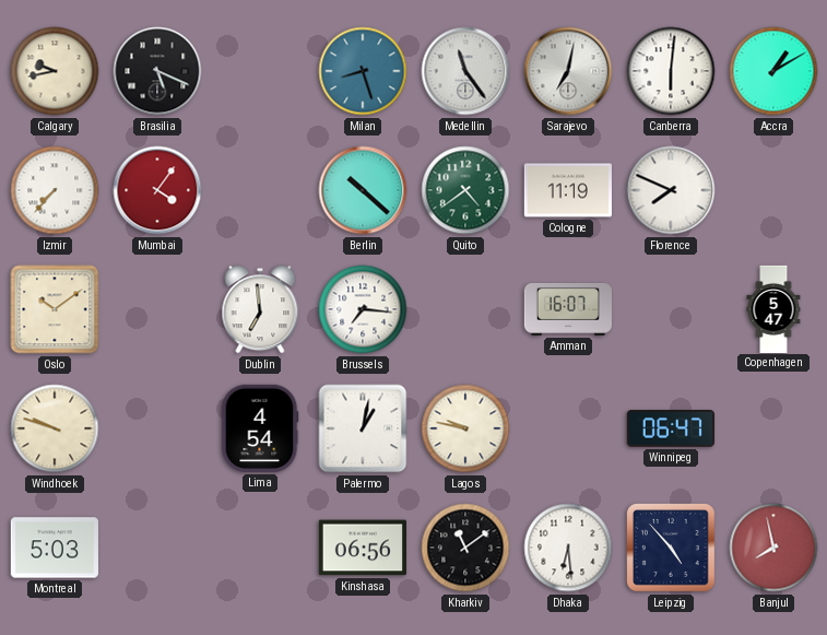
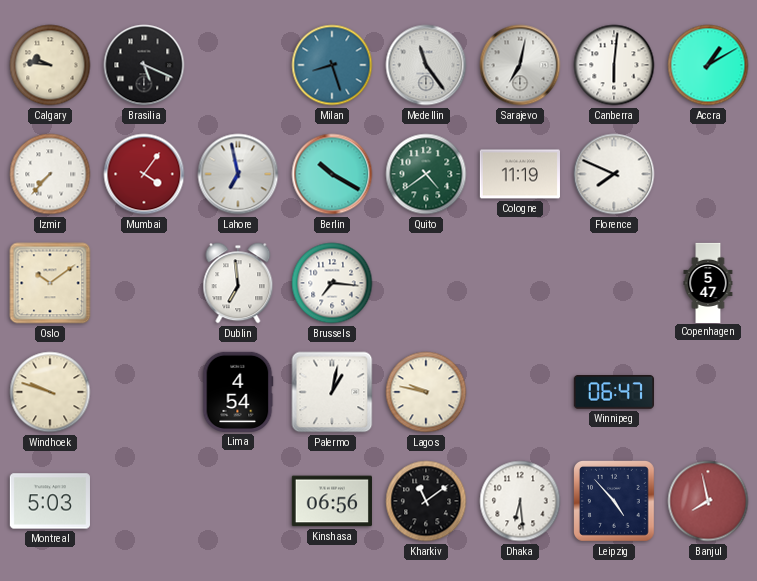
Calgary: 9:43 -> 9:46
Lahore: none -> 6:58
Berlin: 10:22 -> 10:20
Amman: 16:07 -> none
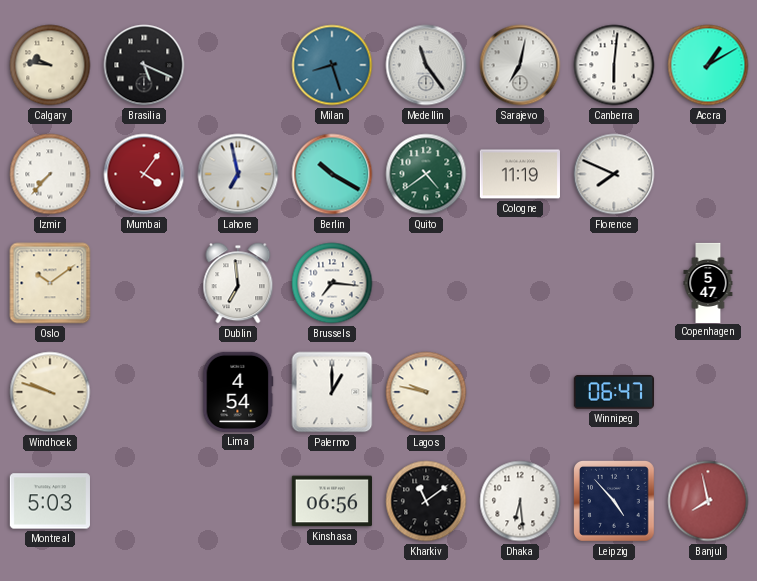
Palermo: 1:02 -> 1:00
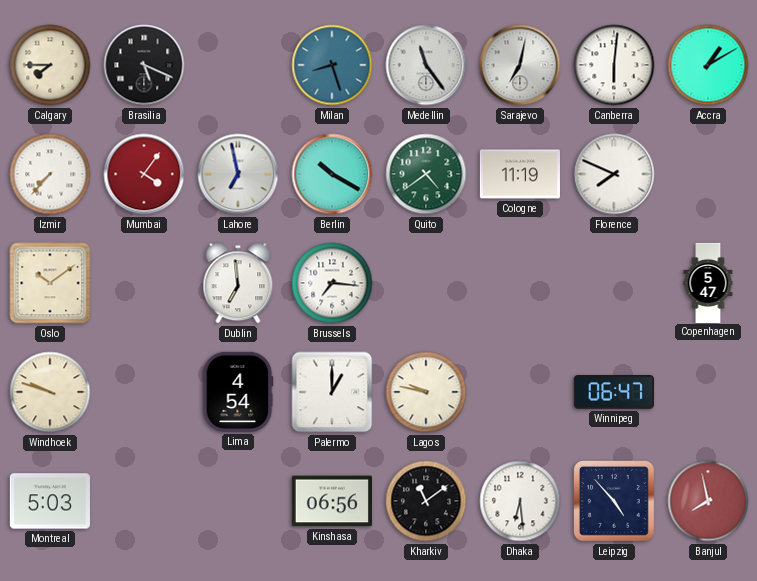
Calgary: 9:46 -> 7:45
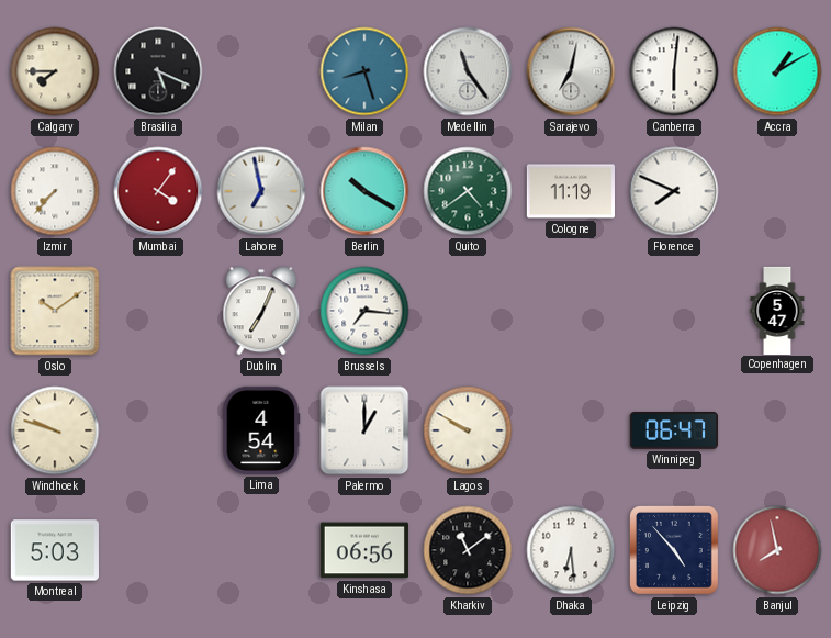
Dublin: 6:59 -> 7:04
Lagos: 9:47 -> 9:50
